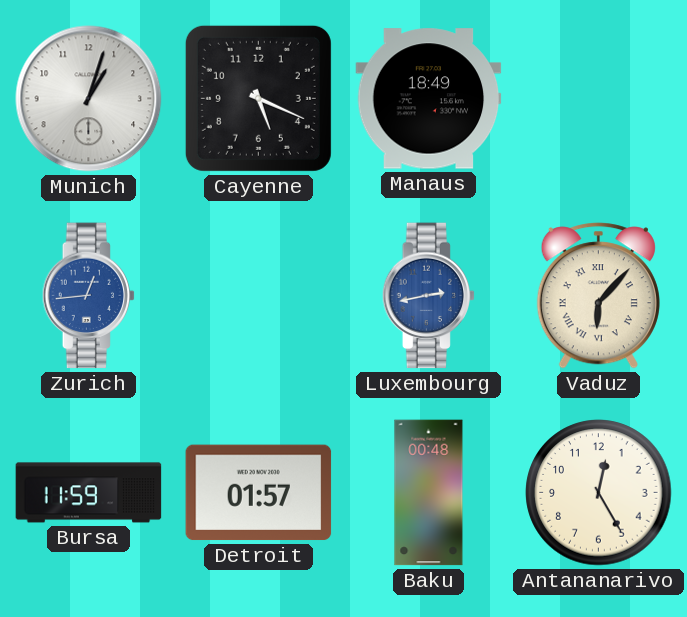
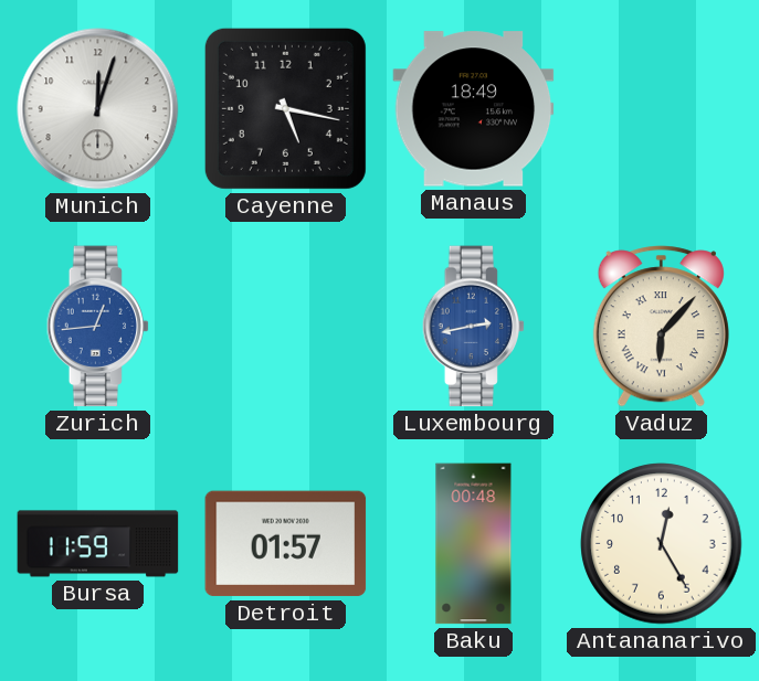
Munich: 1:03 -> 12:03
Cayenne: 5:19 -> 5:17
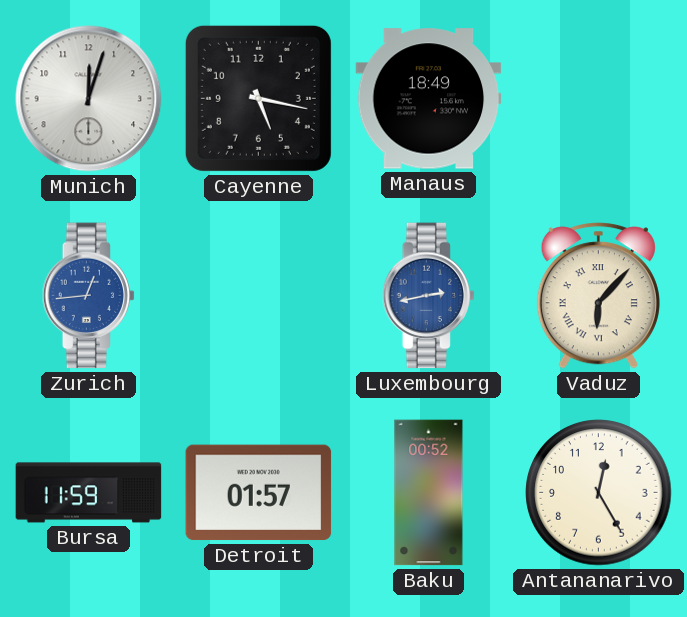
Baku: 00:48 -> 00:52
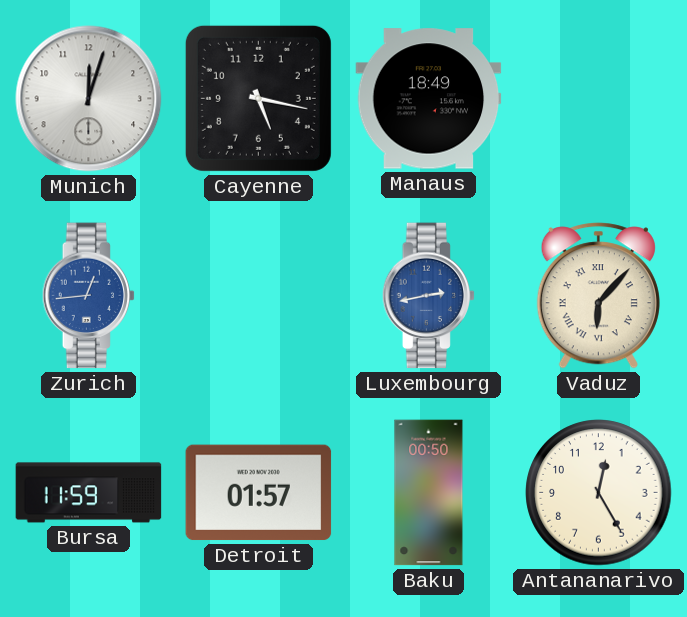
Baku: 00:52 -> 00:50
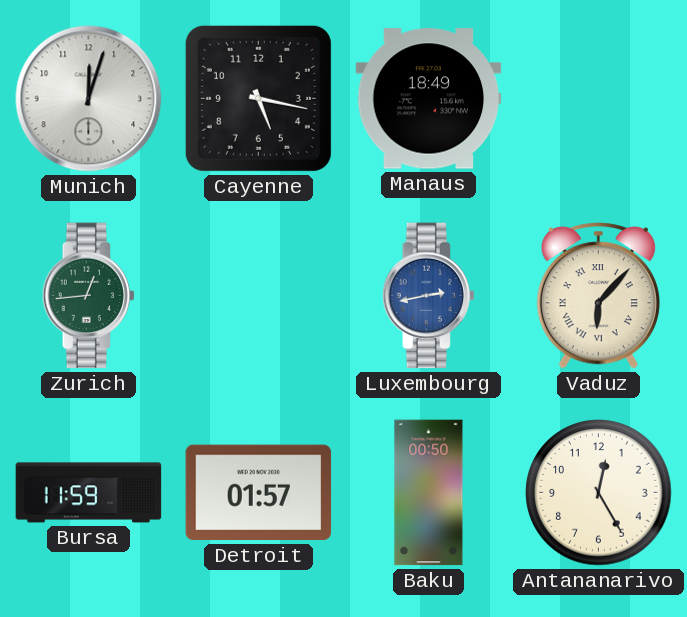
Zurich dial: blue -> green
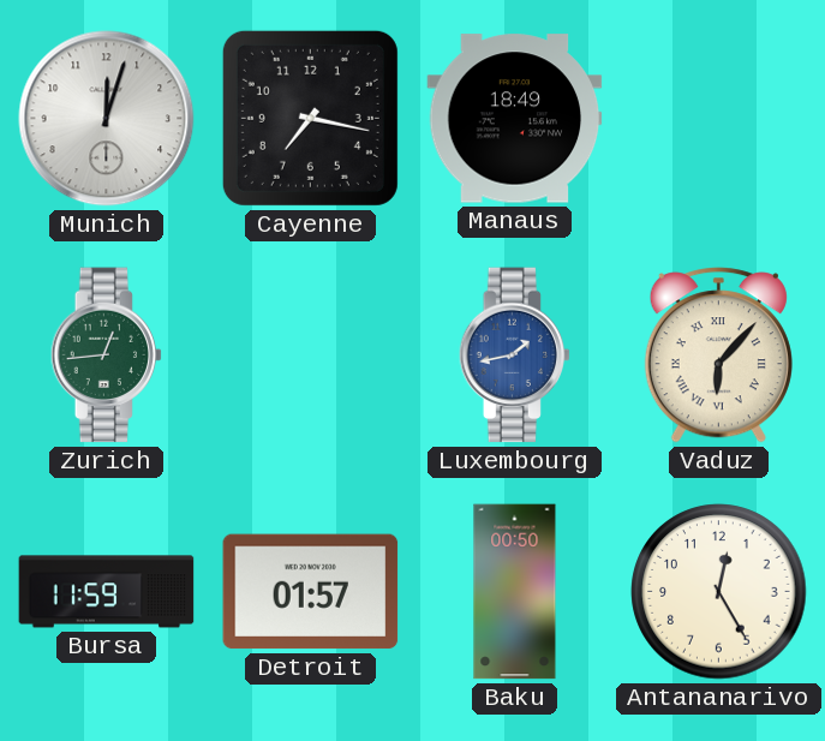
Cayenne: 5:17 -> 7:17
Luxembourg: 2:43 -> 1:43
